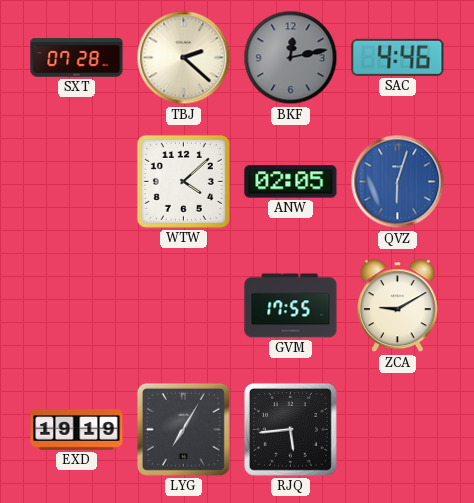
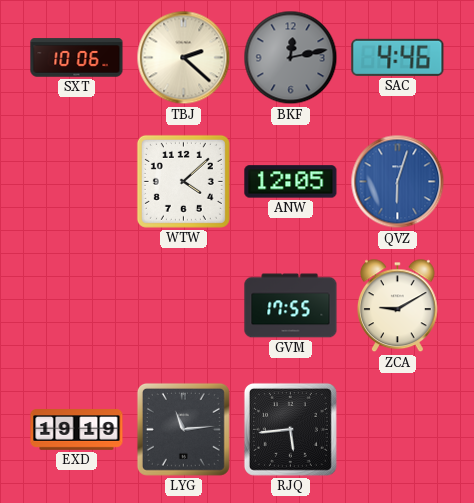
SXT: 07:28 -> 10:06
ANW: 02:05 -> 12:05
LYG: 7:05 -> 11:14
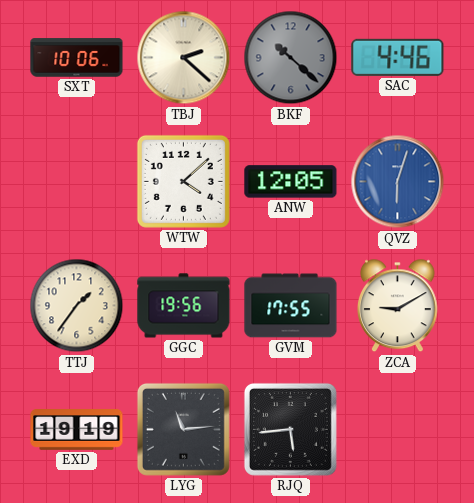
BKF: 12:13 -> 10:22
TTJ: none -> 1:36
GGC: none -> 19:56
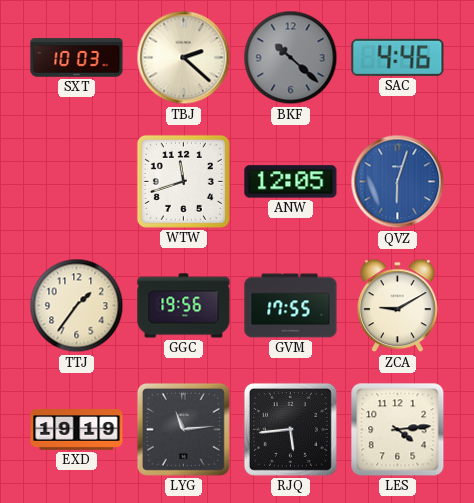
SXT: 10:06 -> 10:03
WTW: 4:08 -> 11:42
LES: none -> 4:14
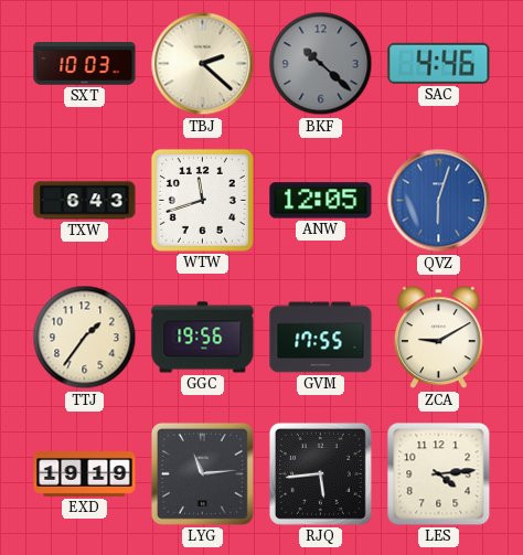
TXW: none -> 6:43
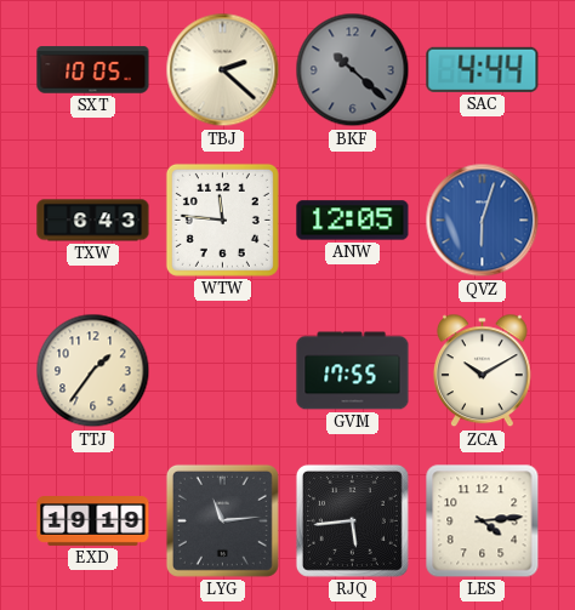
SXT: 10:03 -> 10:05
SAC: 4:46 -> 4:44
WTW: 11:42 -> 11:46
GGC: 19:56 -> none
ZCA: 9:10 -> 10:10
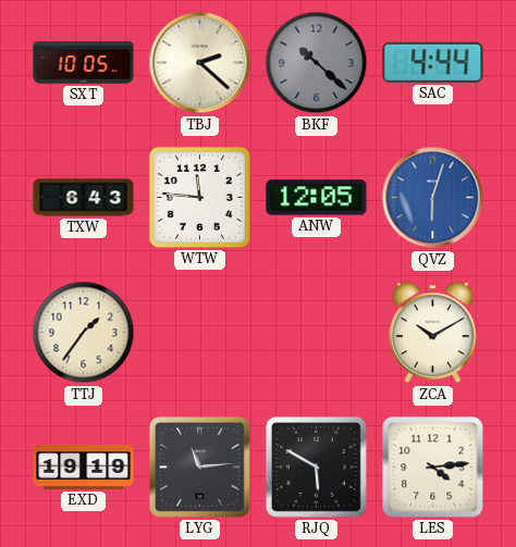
GVM: 17:55 -> none
RJQ: 5:44 -> 5:50
